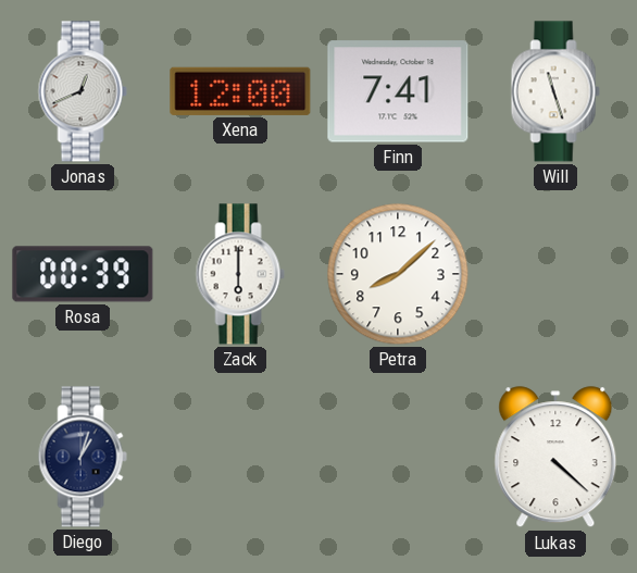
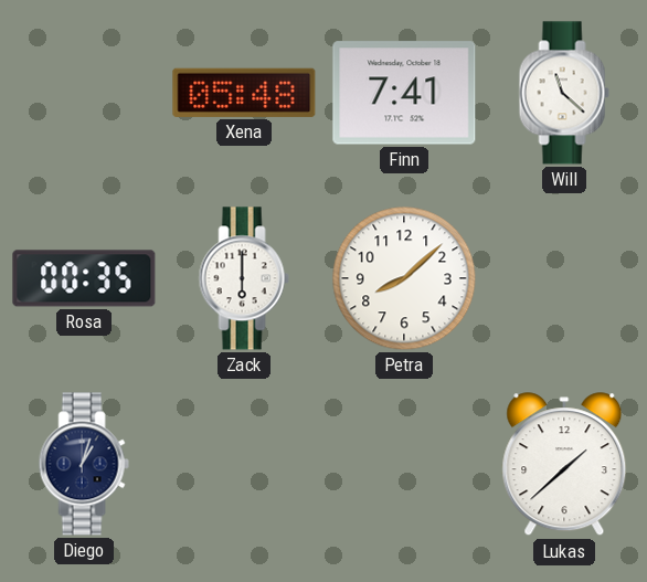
Jonas: 12:41 -> none
Xena: 12:00 -> 05:48
Will: 11:27 -> 11:22
Rosa: 00:39 -> 00:35
Lukas: 4:22 -> 1:38
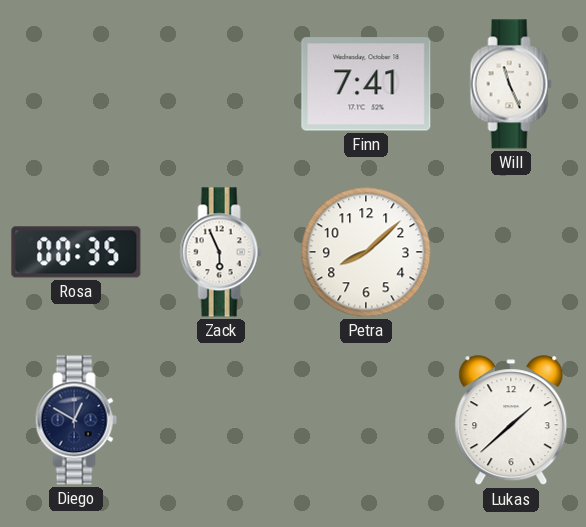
Xena: 05:48 -> none
Will: 11:22 -> 11:26
Zack: 6:00 -> 5:56
Diego: 1:03 -> 12:50
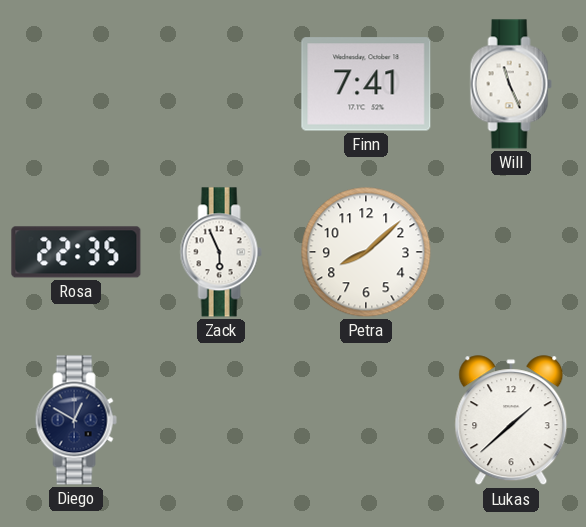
Rosa: 00:35 -> 22:35
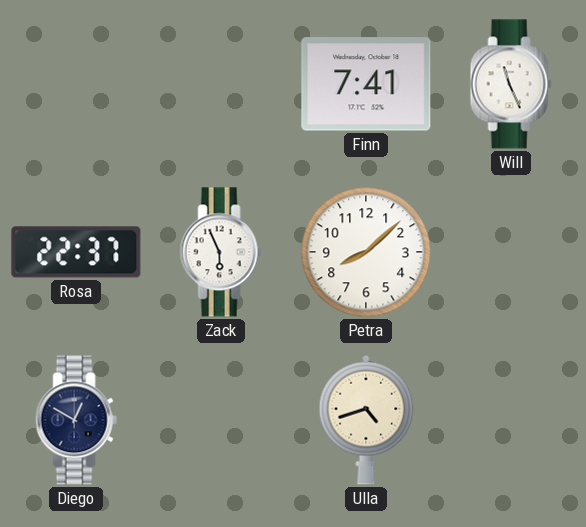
Rosa: 22:35 -> 22:37
Ulla: none -> 4:42
Lukas: 1:38 -> none
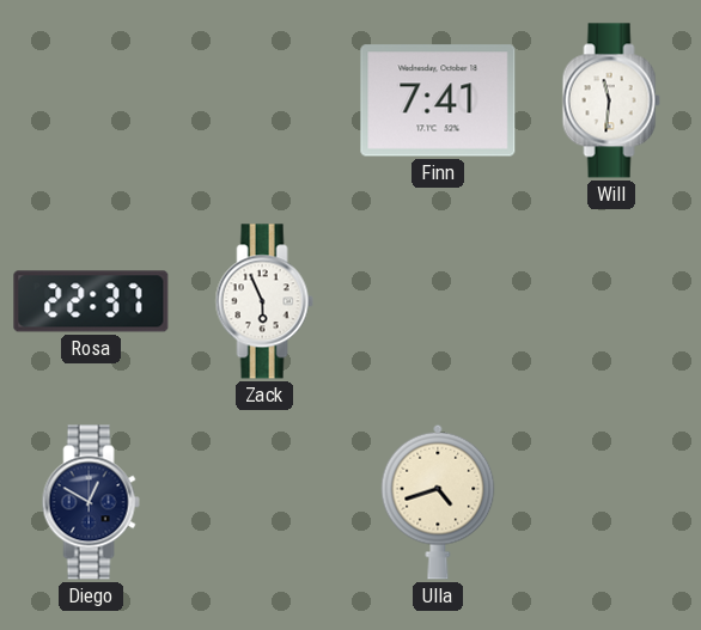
Will: 11:26 -> 11:31
Petra: 8:08 -> none
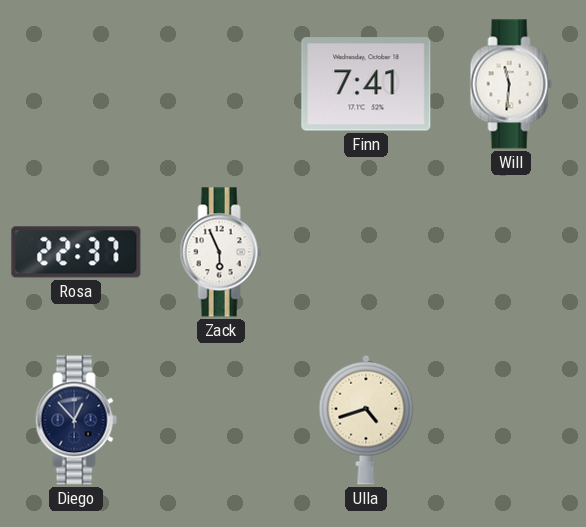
Diego: 12:50 -> 12:53
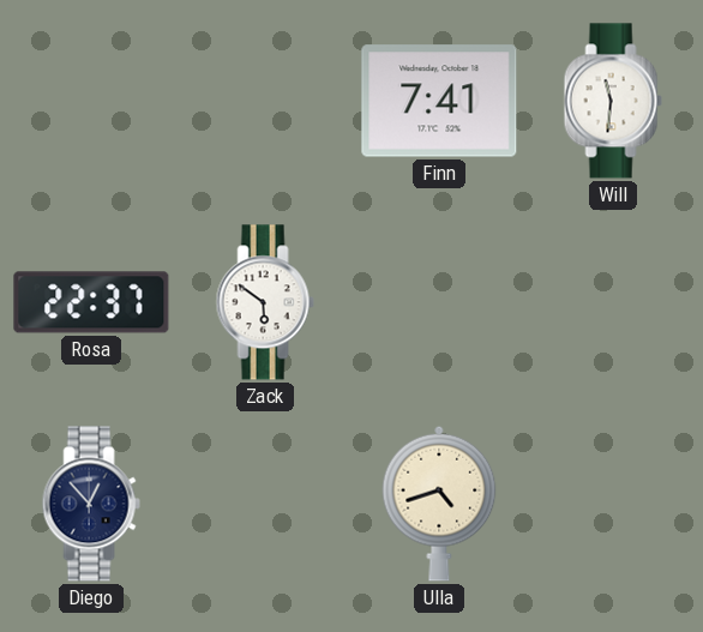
Zack: 5:56 -> 5:51
